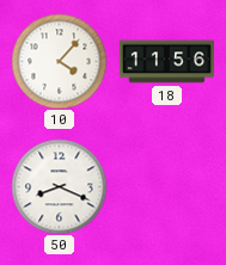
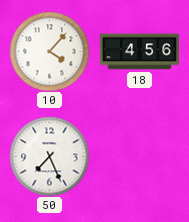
18: 11:56 -> 4:56
50: 8:19 -> 7:26
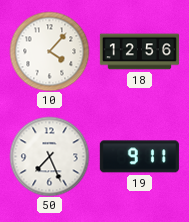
18: 4:56 -> 12:56
19: none -> 9:11
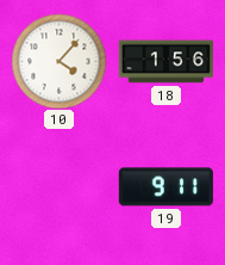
18: 12:56 -> 1:56
50: 7:26 -> none
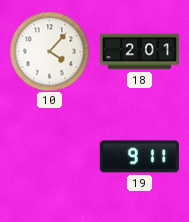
18: 1:56 -> 2:01
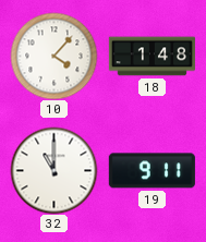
18: 2:01 -> 1:48
32: none -> 11:00
